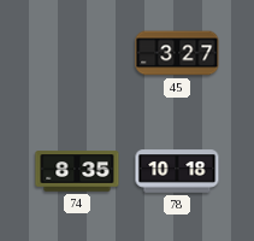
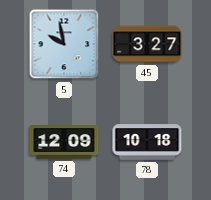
5: none -> 9:58
74: 8:35 -> 12:09
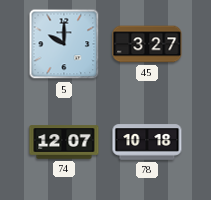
5: 9:58 -> 10:00
74: 12:09 -> 12:07
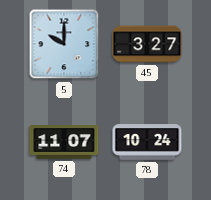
74: 12:07 -> 11:07
78: 10:18 -> 10:24
